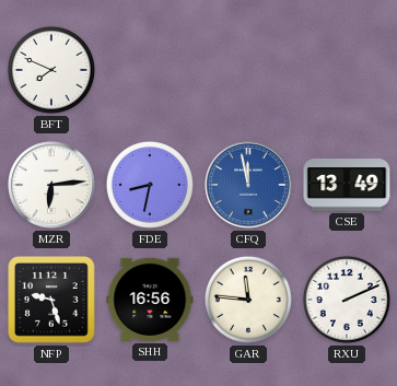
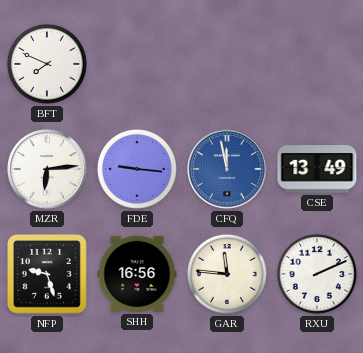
FDE: 8:32 -> 9:16
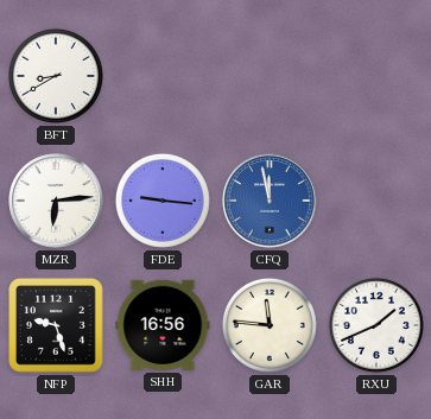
BFT: 7:49 -> 8:40
CSE: 13:49 -> none
RXU: 2:11 -> 1:41
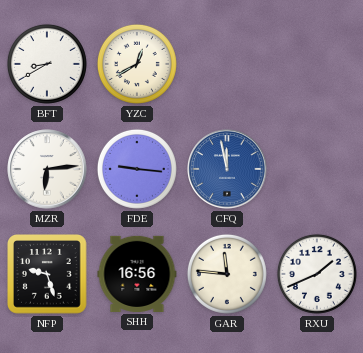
YZC: none -> 12:40
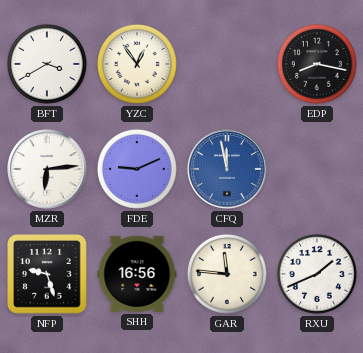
BFT: 8:40 -> 3:40
YZC: 12:40 -> 12:54
EDP: none -> 8:17
FDE: 9:16 -> 9:11
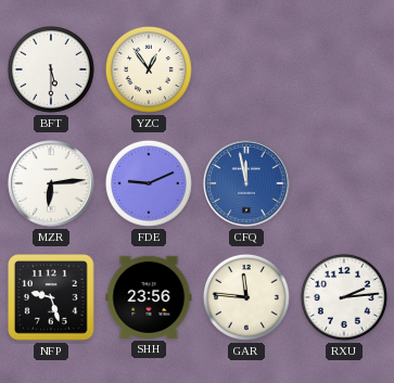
BFT: 3:40 -> 5:30
EDP: 8:17 -> none
SHH: 16:56 -> 23:56
RXU: 1:41 -> 2:14
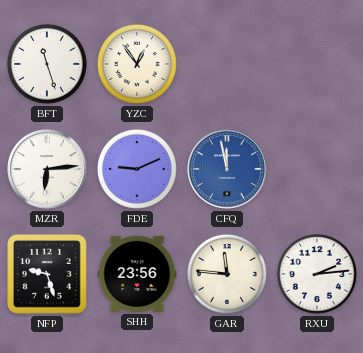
BFT: 5:30 -> 11:27
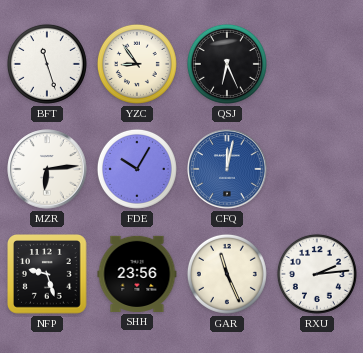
YZC: 12:54 -> 8:54
QSJ: none -> 6:26
FDE: 9:11 -> 10:05
CFQ: 11:58 -> 12:02
GAR: 11:46 -> 11:26
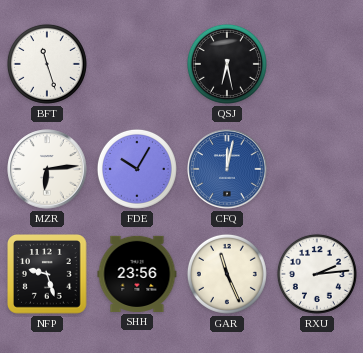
YZC: 8:54 -> none
QSJ: 6:26 -> 6:28
